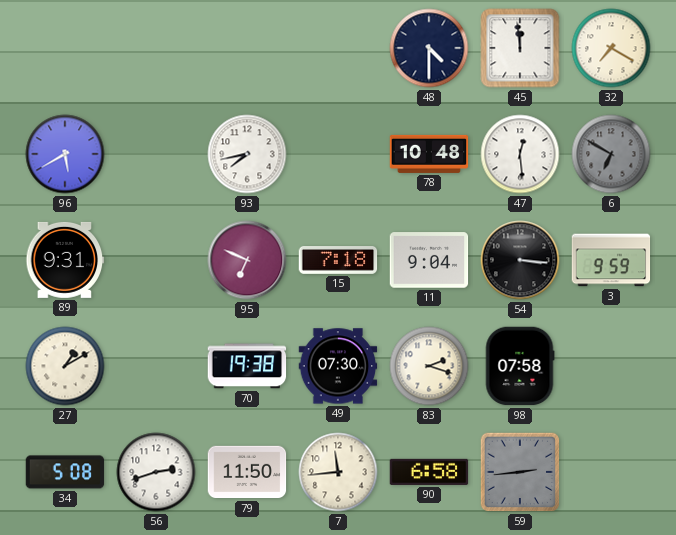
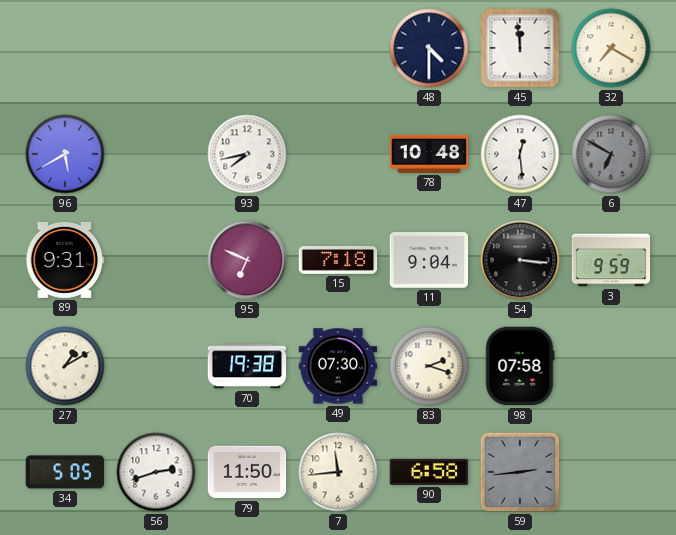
34: 5:08 -> 5:05
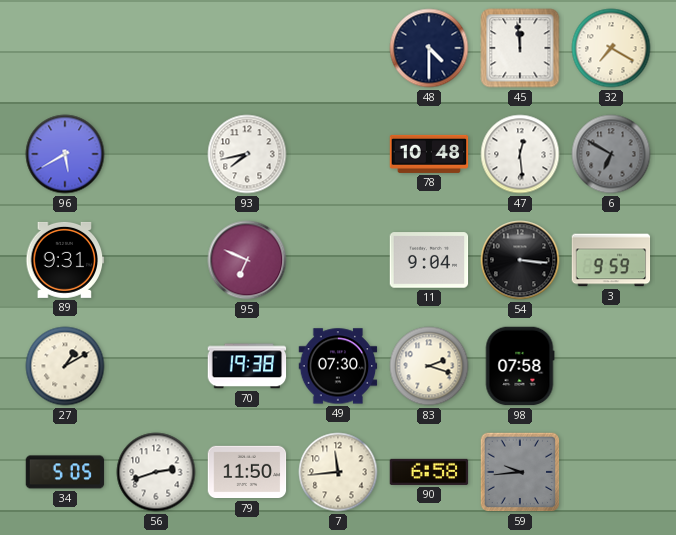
15: 7:18 -> none
59: 2:44 -> 9:44
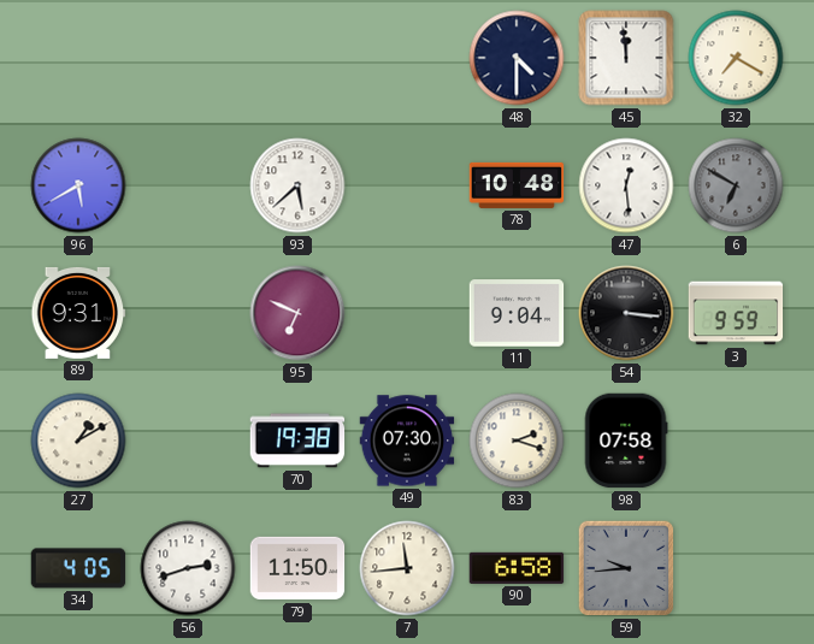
93: 7:43 -> 5:38
34: 5:05 -> 4:05
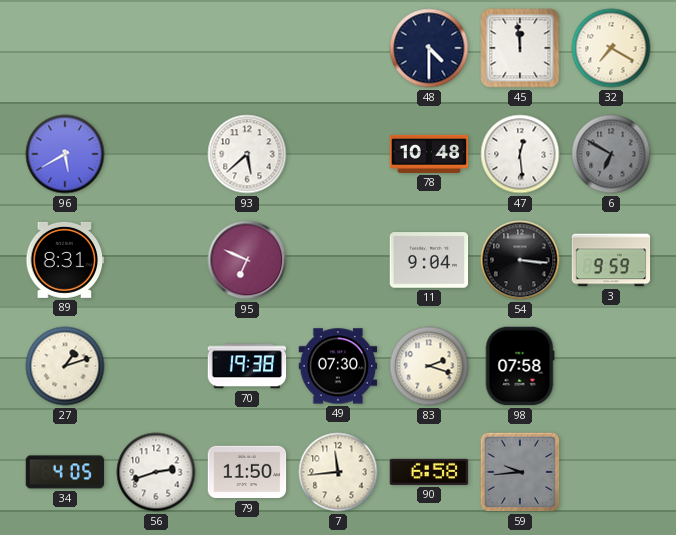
89: 9:31 -> 8:31
27: 1:10 -> 1:12
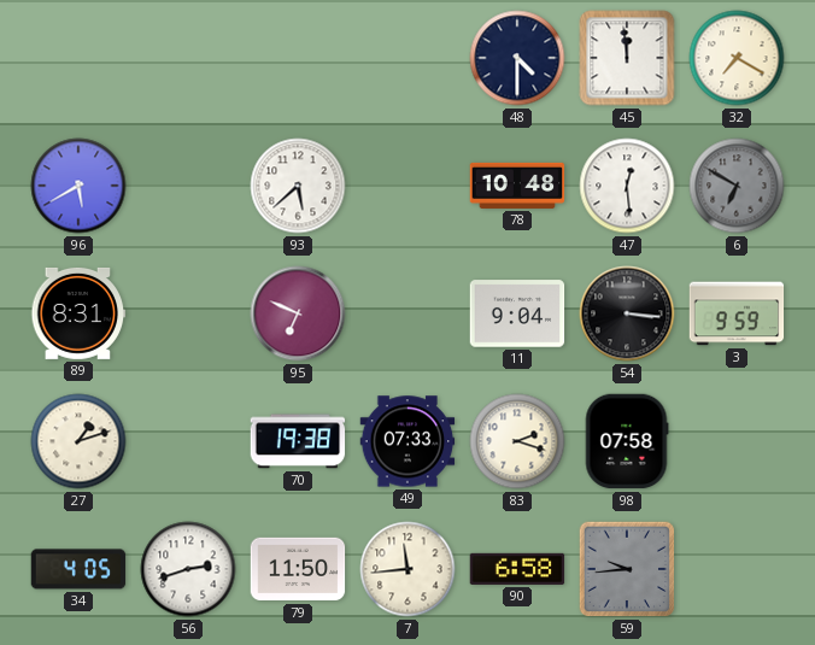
49: 07:30 -> 07:33
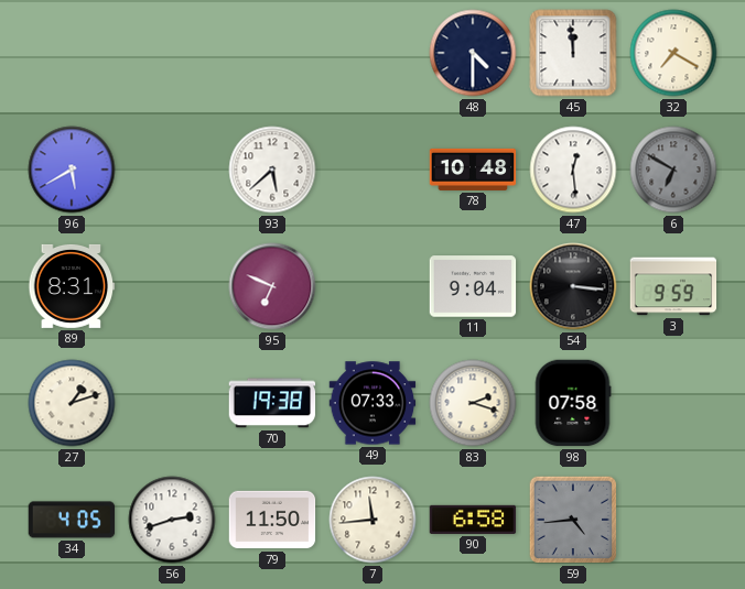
59: 9:44 -> 4:44
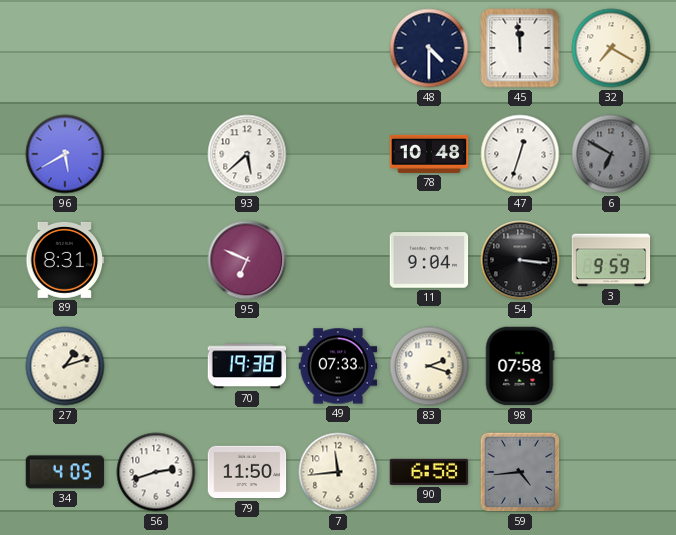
47: 12:29 -> 12:33
